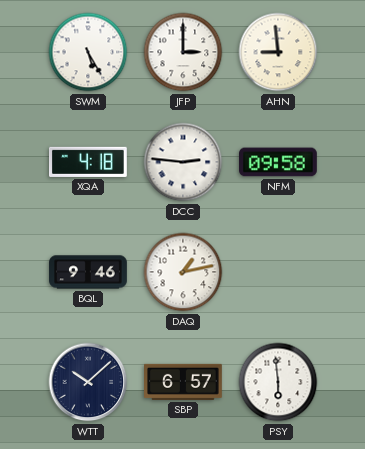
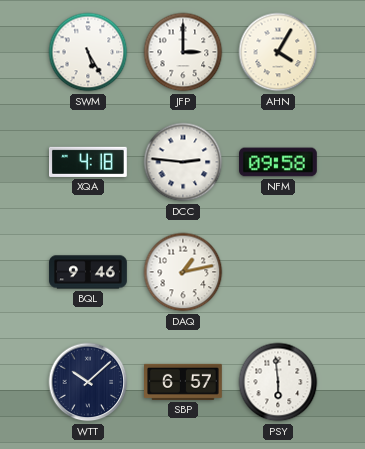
AHN: 8:59 -> 4:05
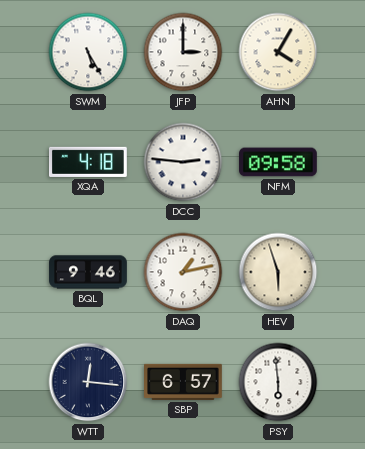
HEV: none -> 5:57
WTT: 10:08 -> 12:16
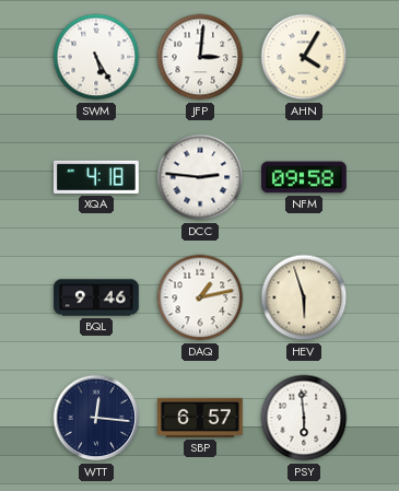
JFP: 3:00 -> 3:01
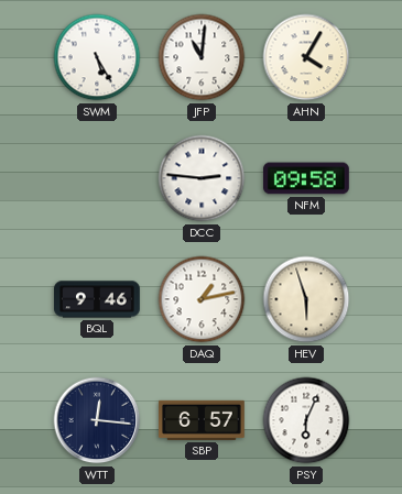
JFP: 3:01 -> 11:01
XQA: 4:18 -> none
PSY: 5:59 -> 6:04
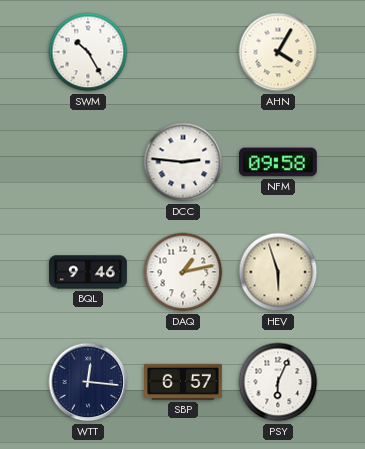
SWM: 5:25 -> 10:25
JFP: 11:01 -> none
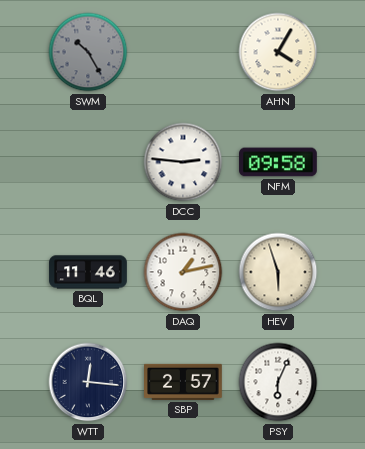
SWM dial: white -> grey
BQL: 9:46 -> 11:46
SBP: 6:57 -> 2:57
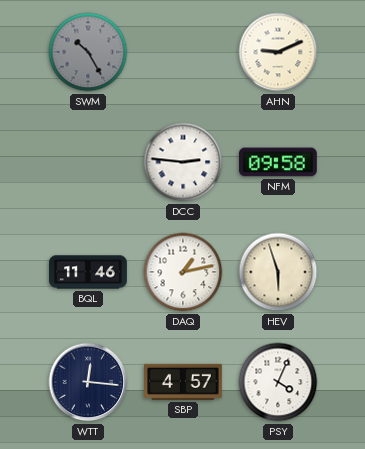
AHN: 4:05 -> 9:11
SBP: 2:57 -> 4:57
PSY: 6:04 -> 4:04
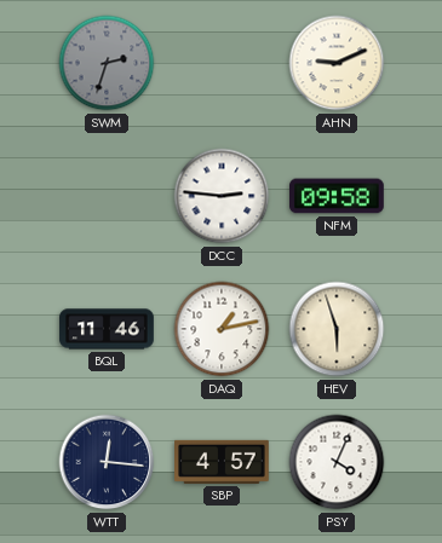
SWM: 10:25 -> 2:33
